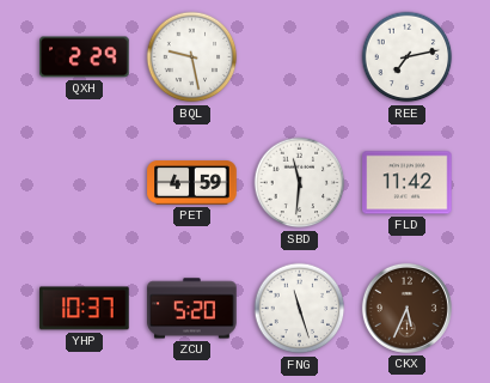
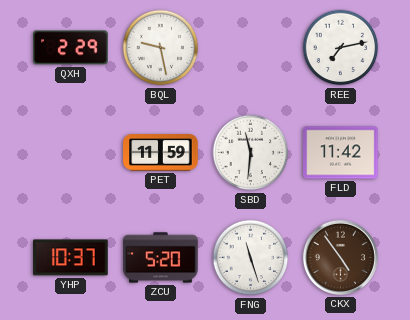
PET: 4:59 -> 11:59
CKX: 5:34 -> 4:54
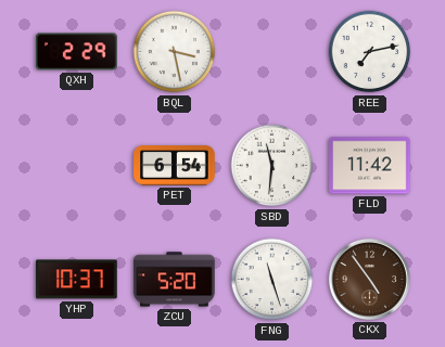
BQL: 9:28 -> 3:28
PET: 11:59 -> 6:54
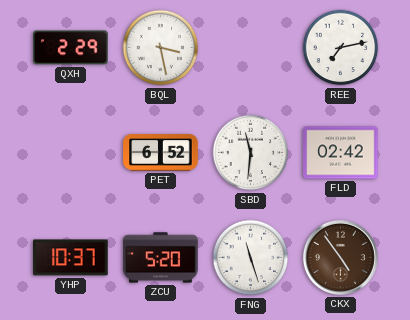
PET: 6:54 -> 6:52
FLD: 11:42 -> 02:42
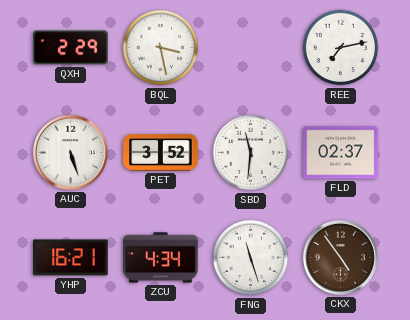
AUC: none -> 5:27
PET: 6:52 -> 3:52
FLD: 02:42 -> 02:37
YHP: 10:37 -> 16:21
ZCU: 5:20 -> 4:34
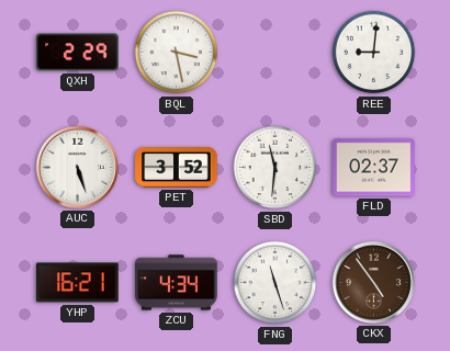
REE: 7:13 -> 9:01
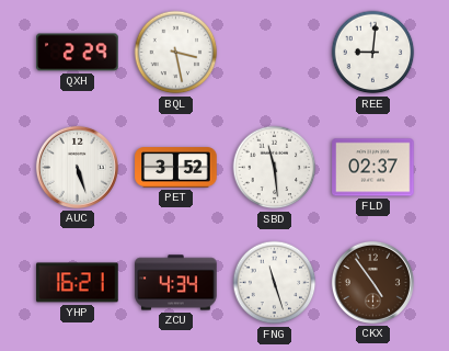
SBD: 11:31 -> 11:29
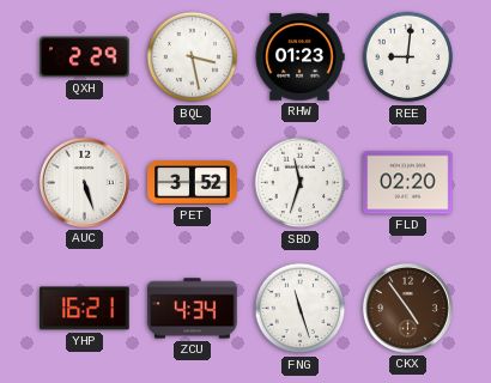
RHW: none -> 01:23
SBD: 11:29 -> 11:33
FLD: 02:37 -> 02:20
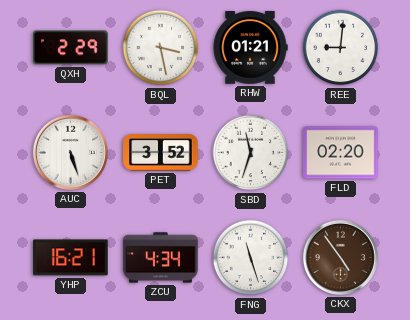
RHW: 01:23 -> 01:21
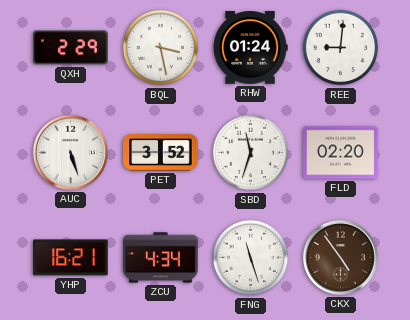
RHW: 01:21 -> 01:24
